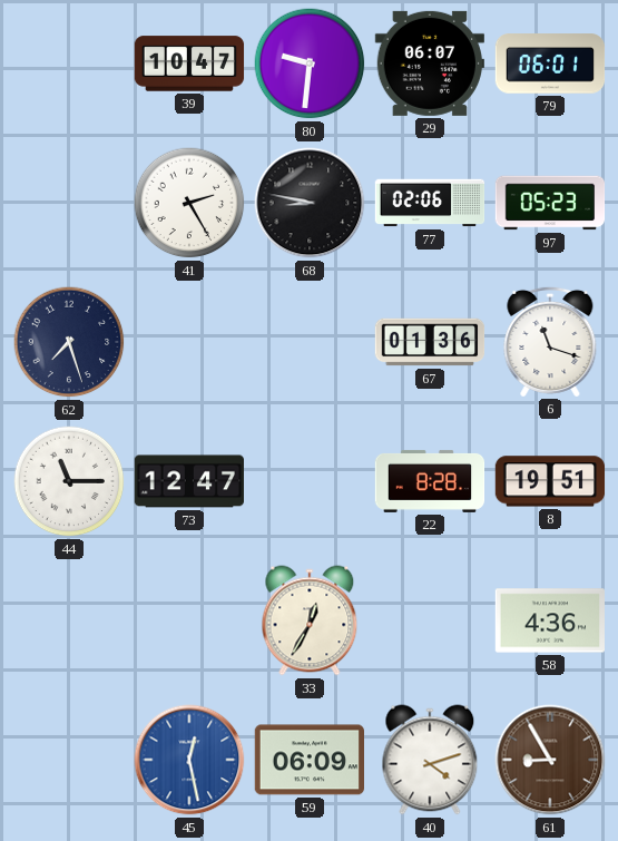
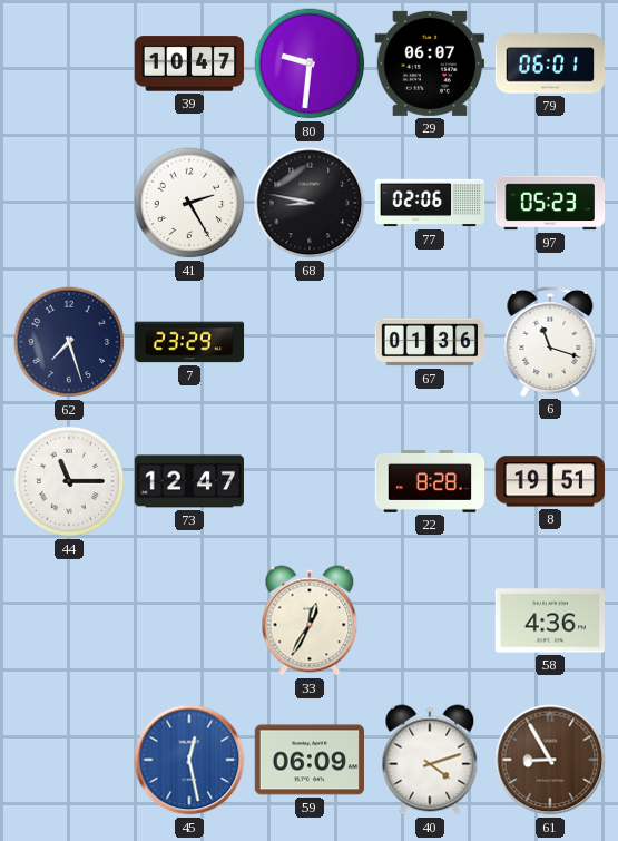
7: none -> 23:29
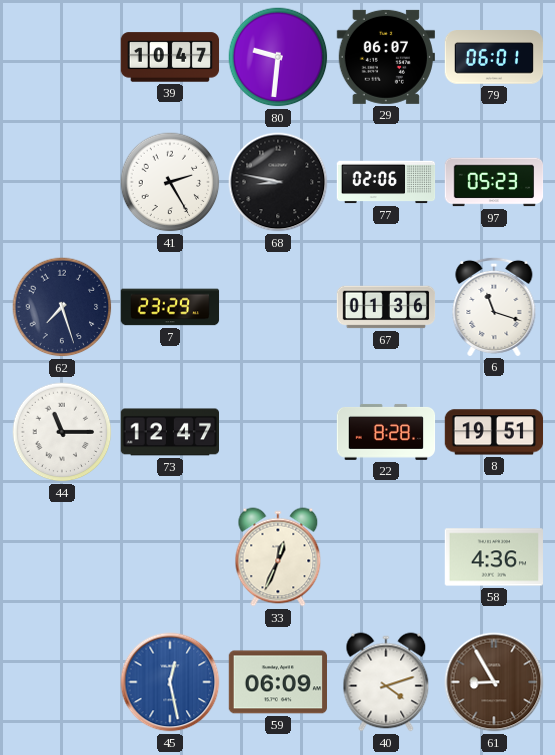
33: 12:35 -> 12:34
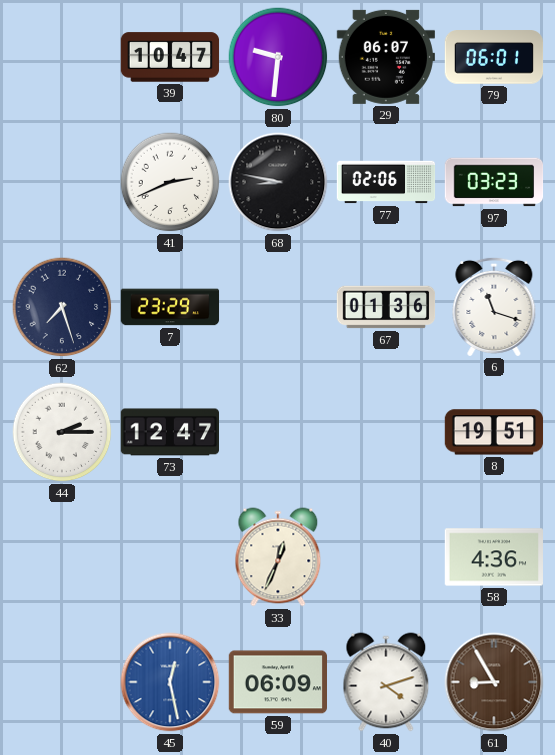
41: 2:25 -> 2:41
97: 05:23 -> 03:23
44: 11:15 -> 2:15
22: 8:28 -> none
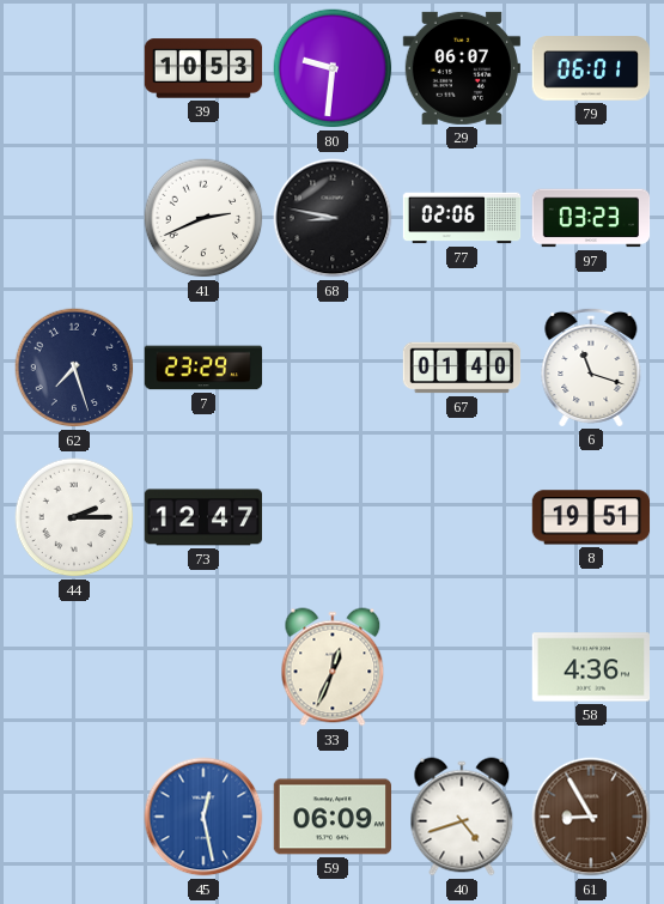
39: 10:47 -> 10:53
67: 01:36 -> 01:40
40: 4:12 -> 4:42
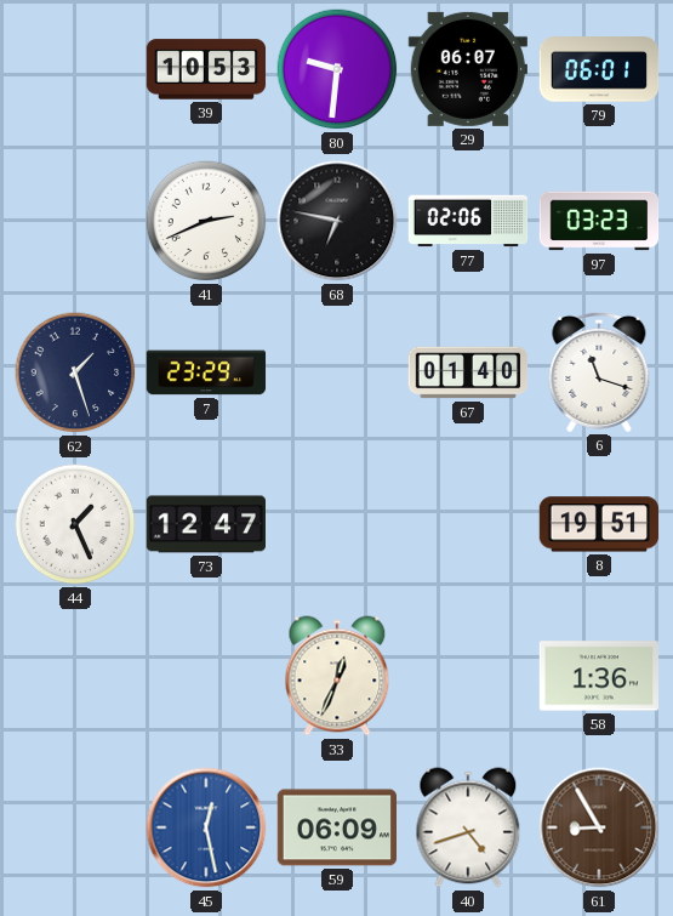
68: 8:47 -> 6:47
62: 7:27 -> 1:27
44: 2:15 -> 1:26
58: 4:36 -> 1:36
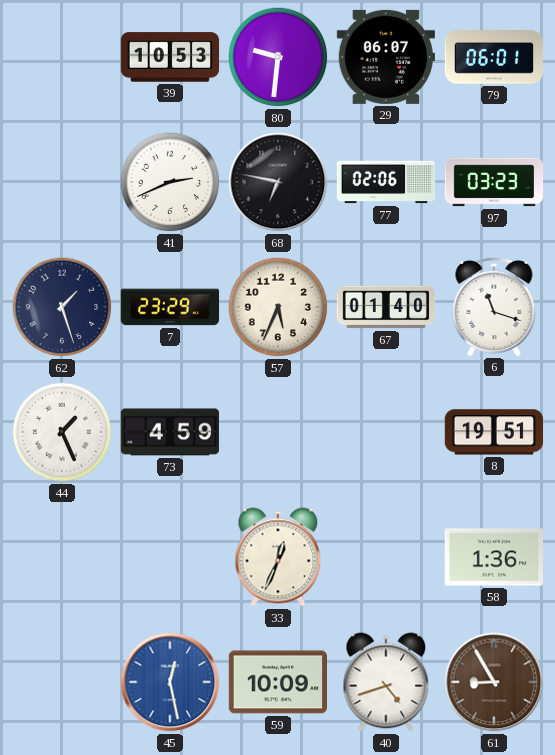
57: none -> 5:34
73: 12:47 -> 4:59
59: 06:09 -> 10:09
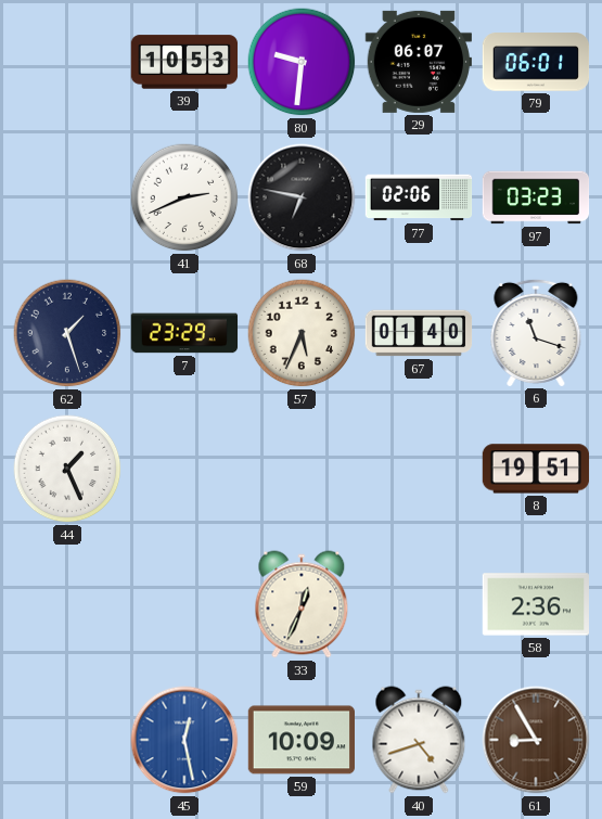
73: 4:59 -> none
58: 1:36 -> 2:36
